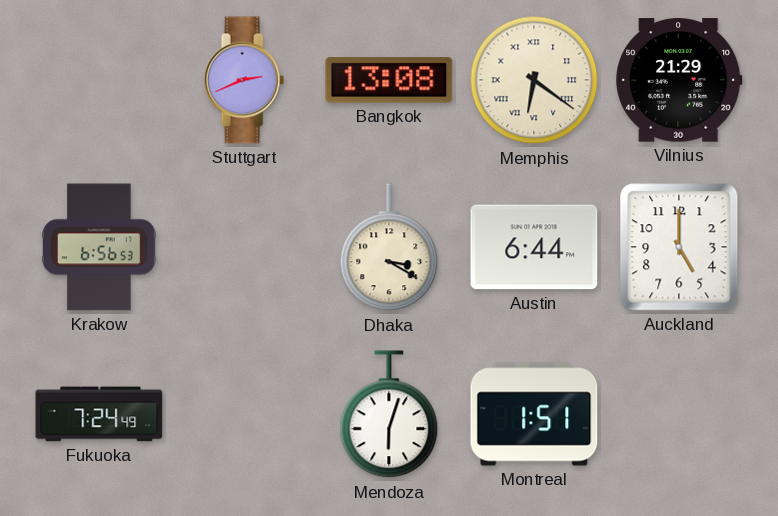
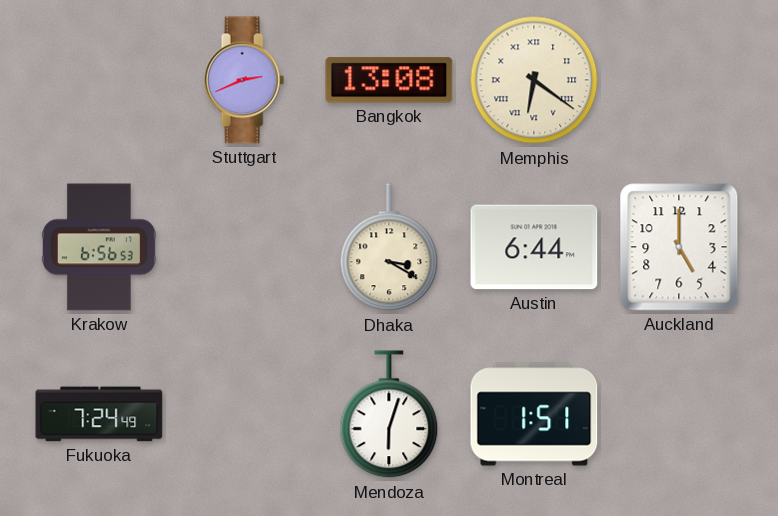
Vilnius: 21:29 -> none
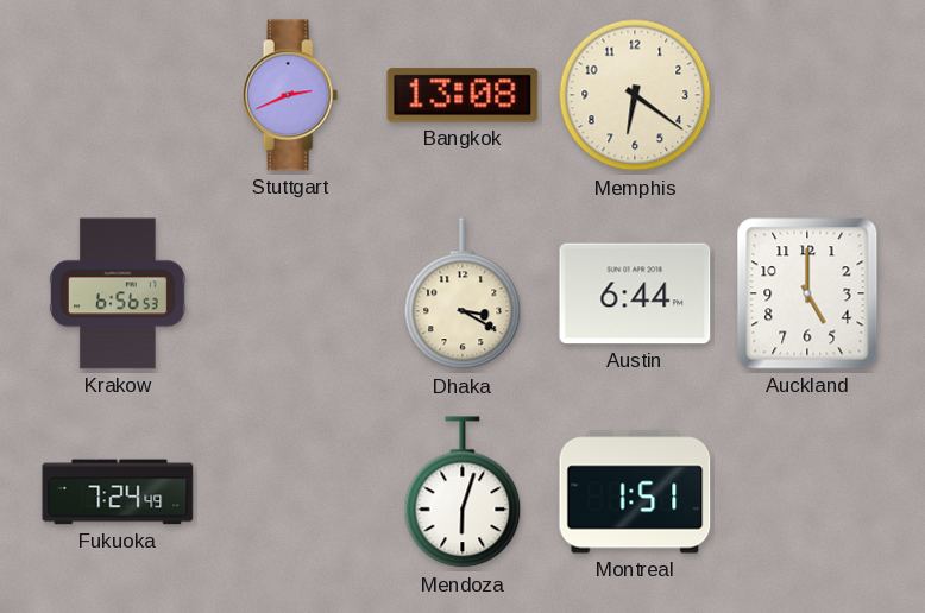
Memphis numerals: Roman -> Arabic
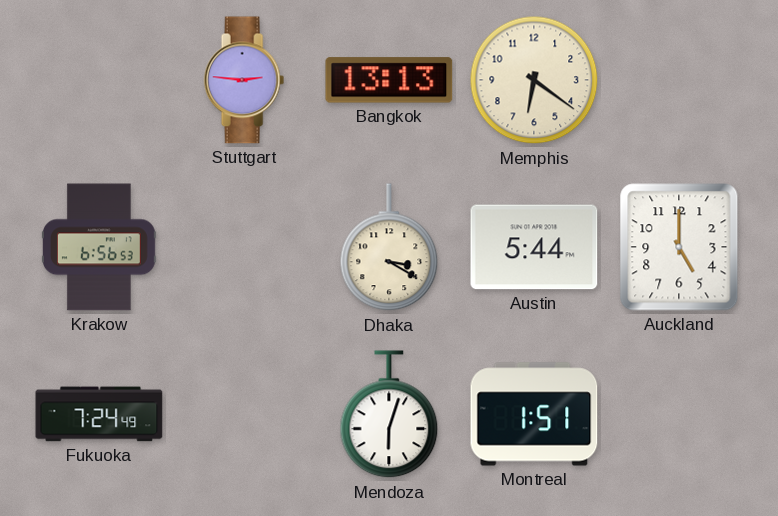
Stuttgart: 2:41 -> 2:46
Bangkok: 13:08 -> 13:13
Austin: 6:44 -> 5:44
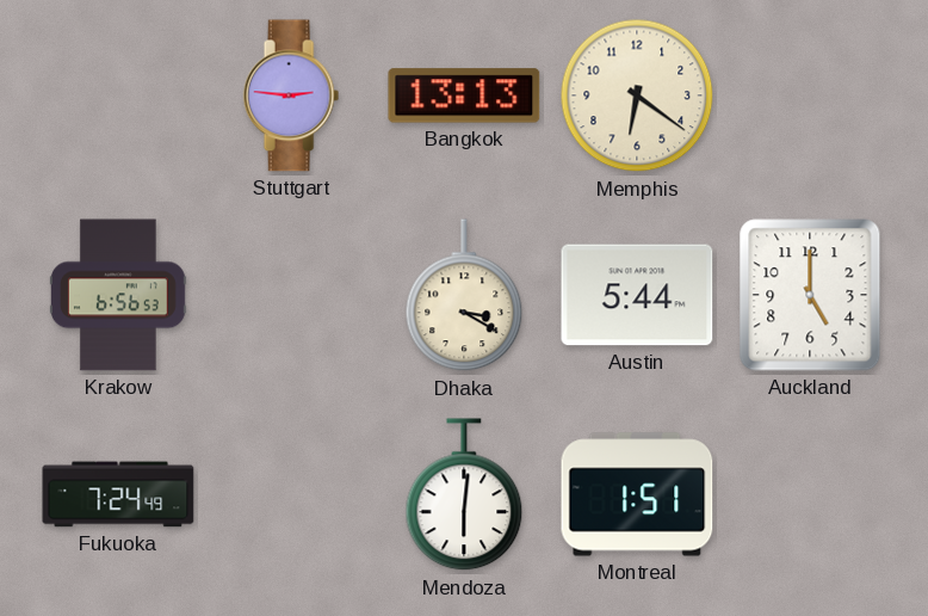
Mendoza: 6:03 -> 6:01
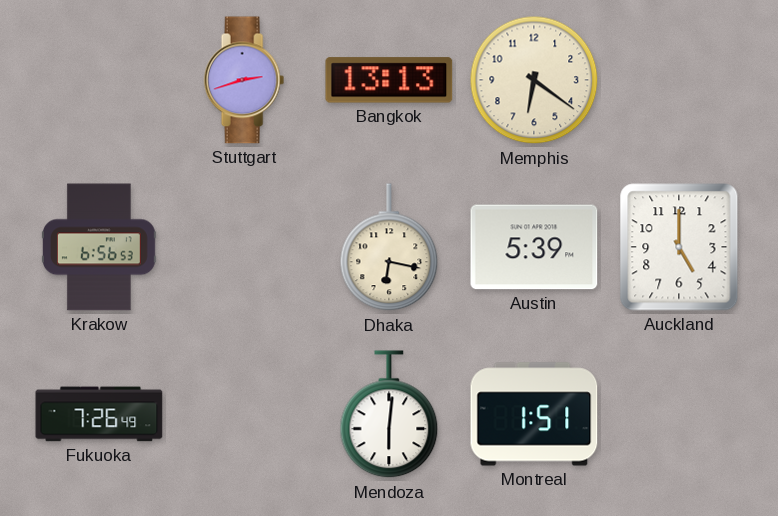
Stuttgart: 2:46 -> 2:42
Dhaka: 3:20 -> 6:17
Austin: 5:44 -> 5:39
Fukuoka: 7:24 -> 7:26
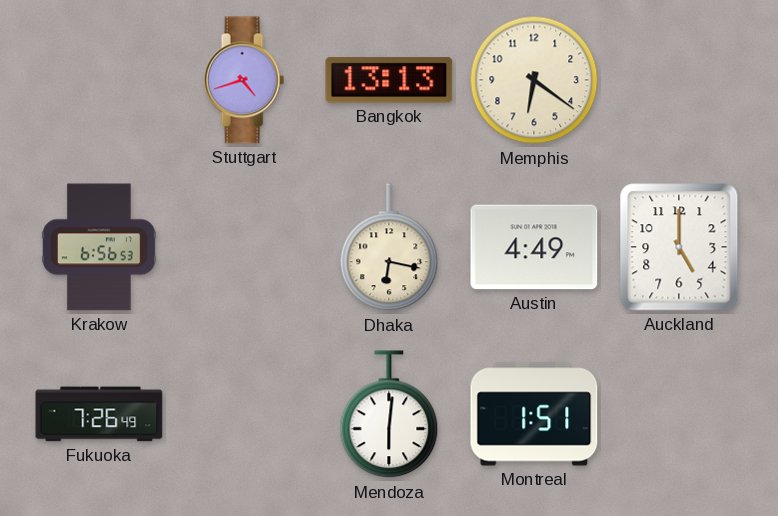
Stuttgart: 2:42 -> 4:42
Austin: 5:39 -> 4:49
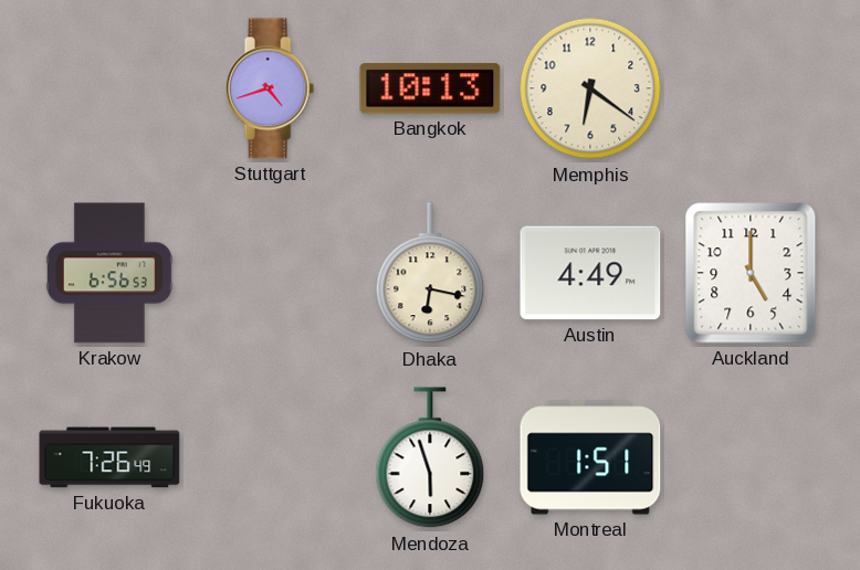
Bangkok: 13:13 -> 10:13
Mendoza: 6:01 -> 5:57
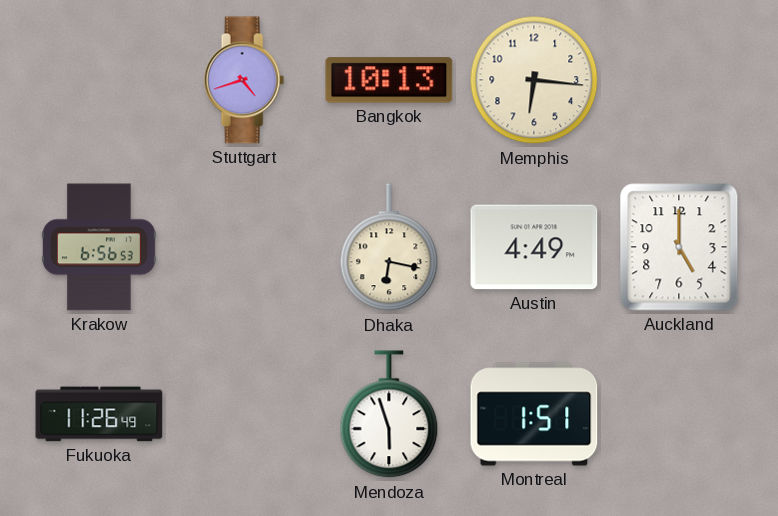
Memphis: 6:21 -> 6:16
Fukuoka: 7:26 -> 11:26
